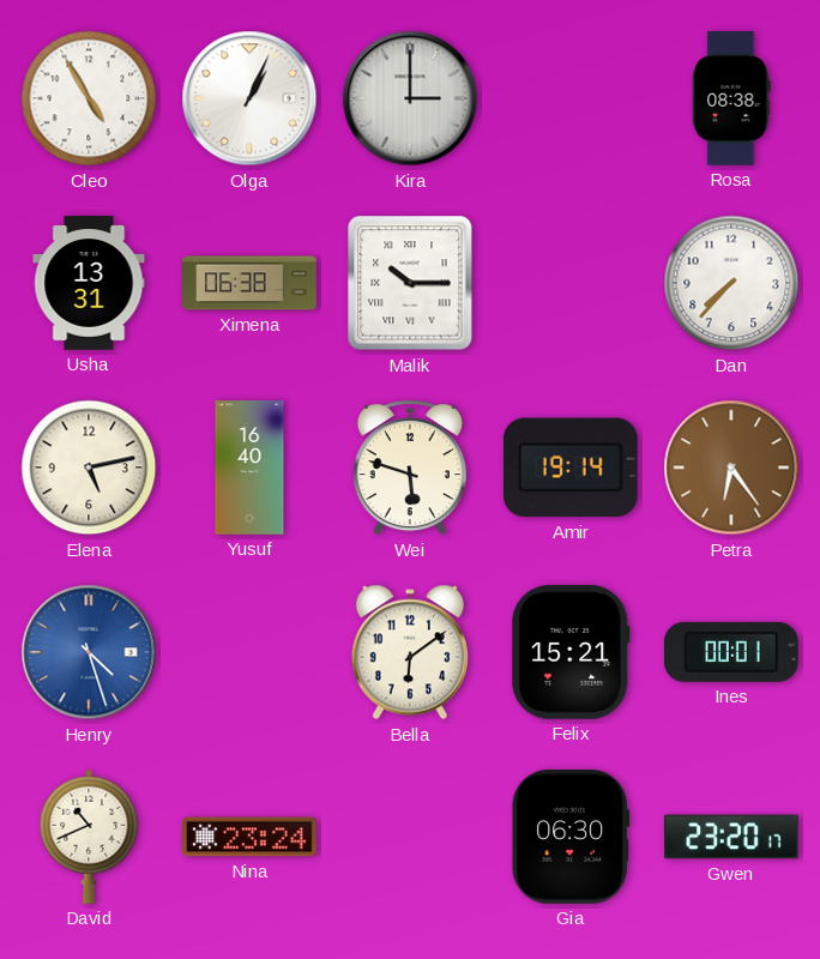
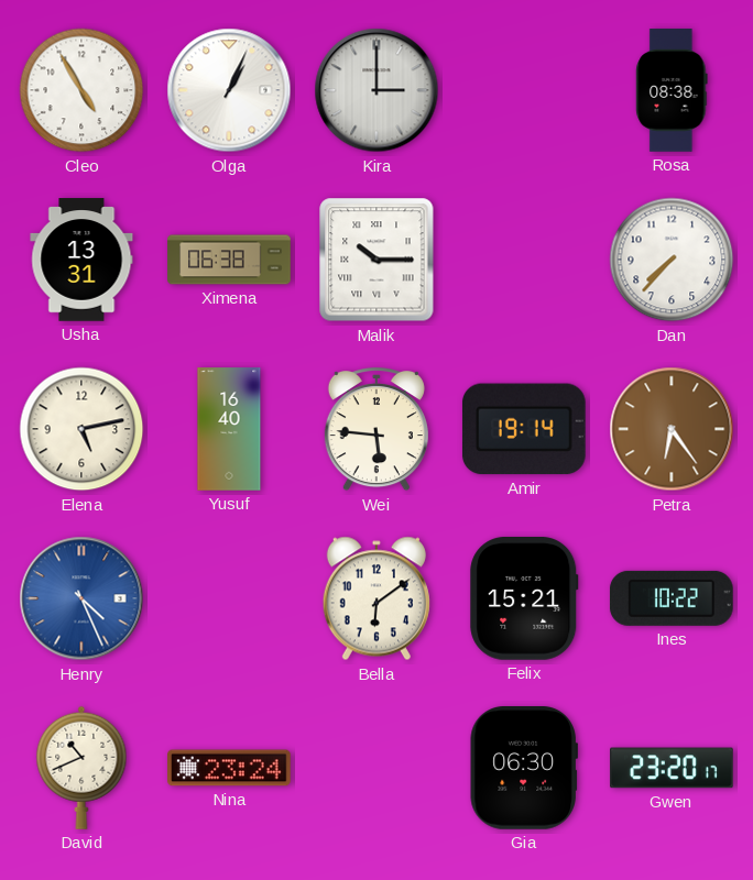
Wei: 5:48 -> 5:46
Henry: 4:27 -> 4:26
Ines: 00:01 -> 10:22
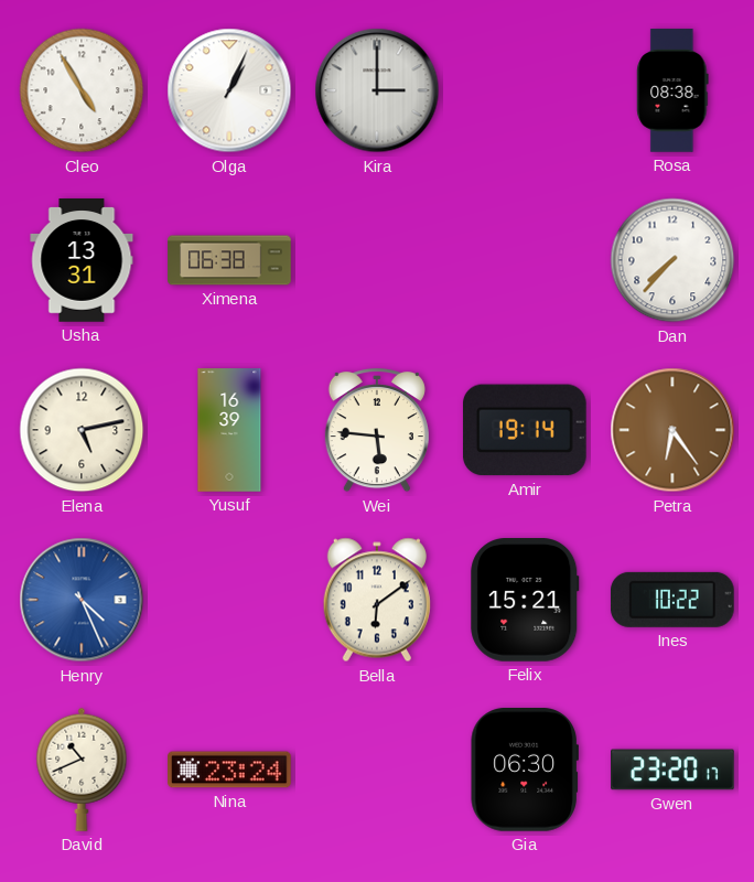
Malik: 10:15 -> none
Yusuf: 16:40 -> 16:39
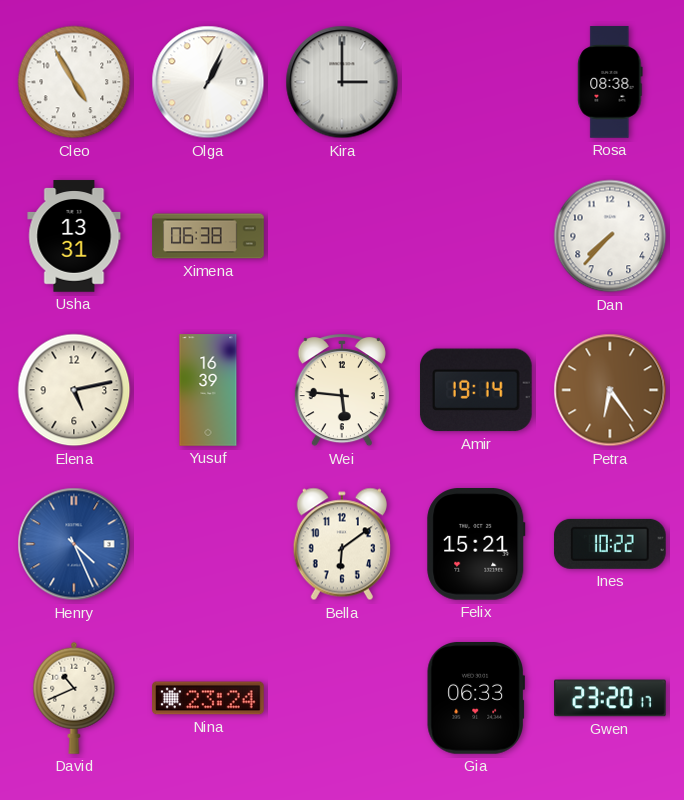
Gia: 06:30 -> 06:33
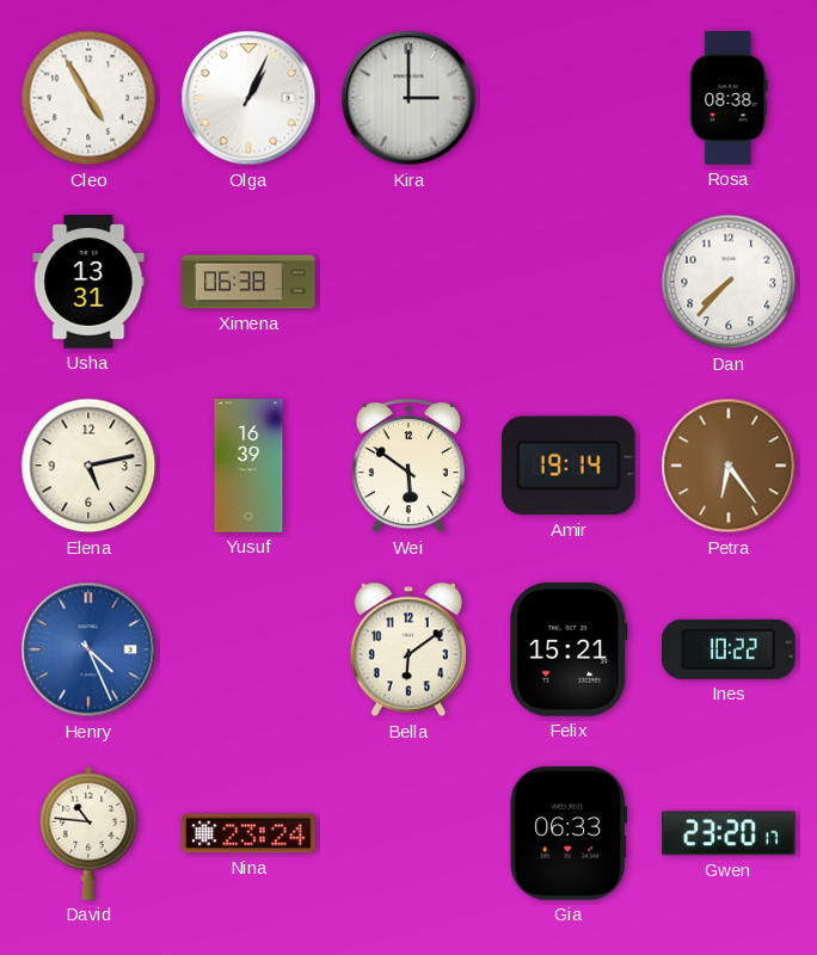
Wei: 5:46 -> 5:51
David: 10:41 -> 10:46
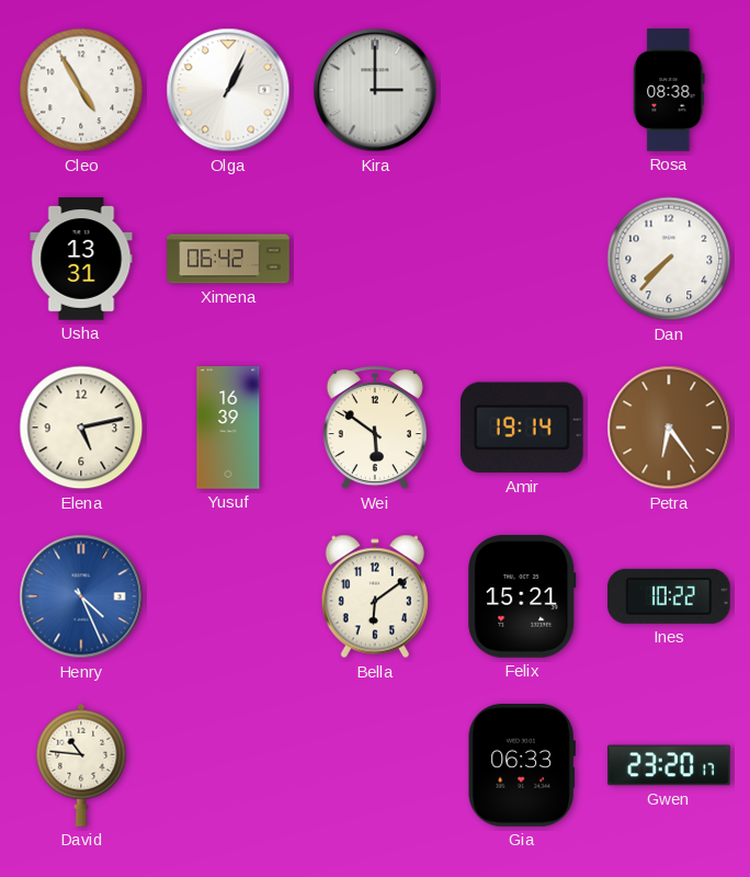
Ximena: 06:38 -> 06:42
Nina: 23:24 -> none
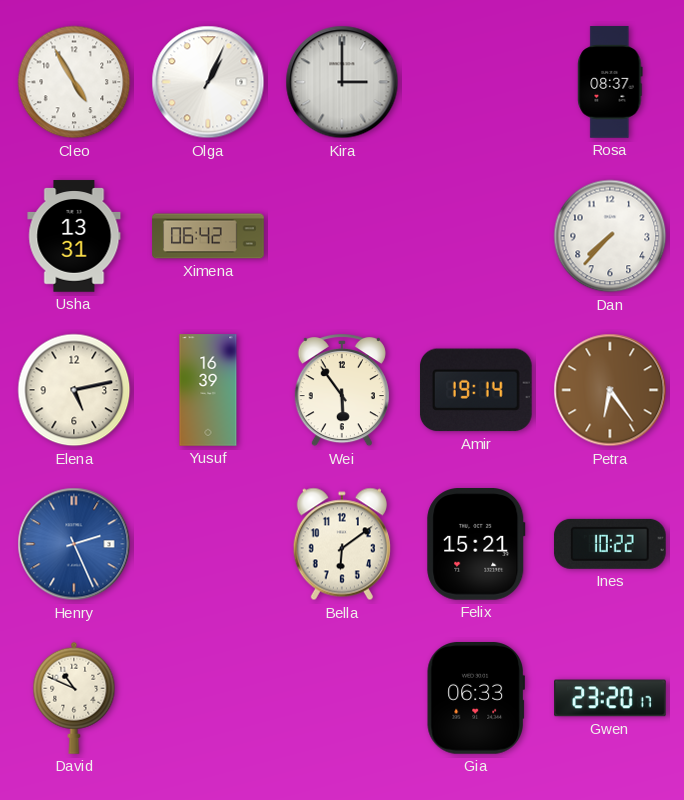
Rosa: 08:38 -> 08:37
Wei: 5:51 -> 5:54
Henry: 4:26 -> 2:26
David: 10:46 -> 10:49
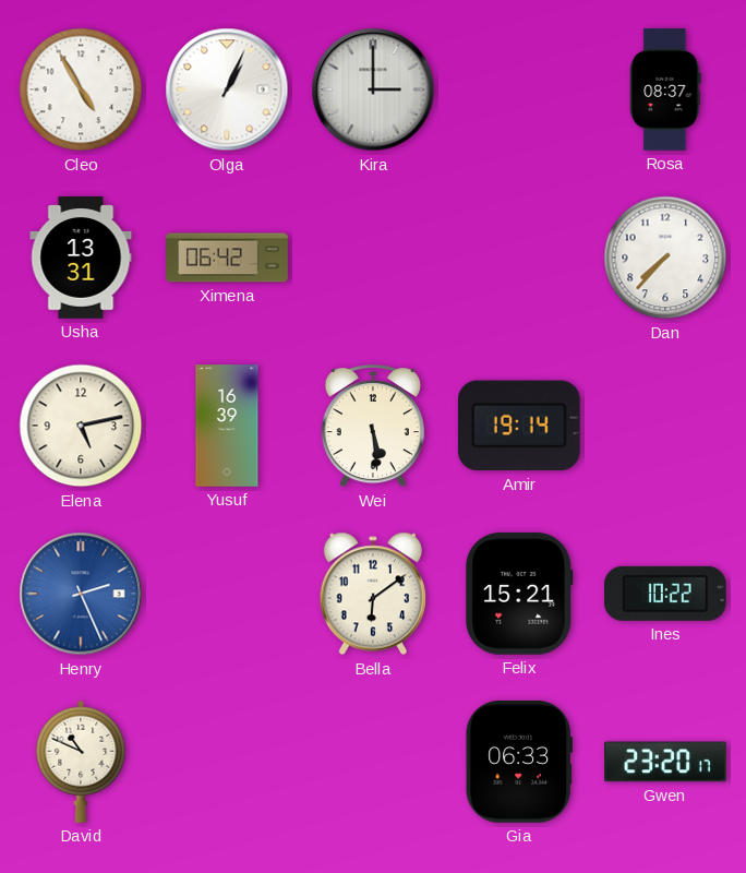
Wei: 5:54 -> 5:29
Petra: 6:24 -> none
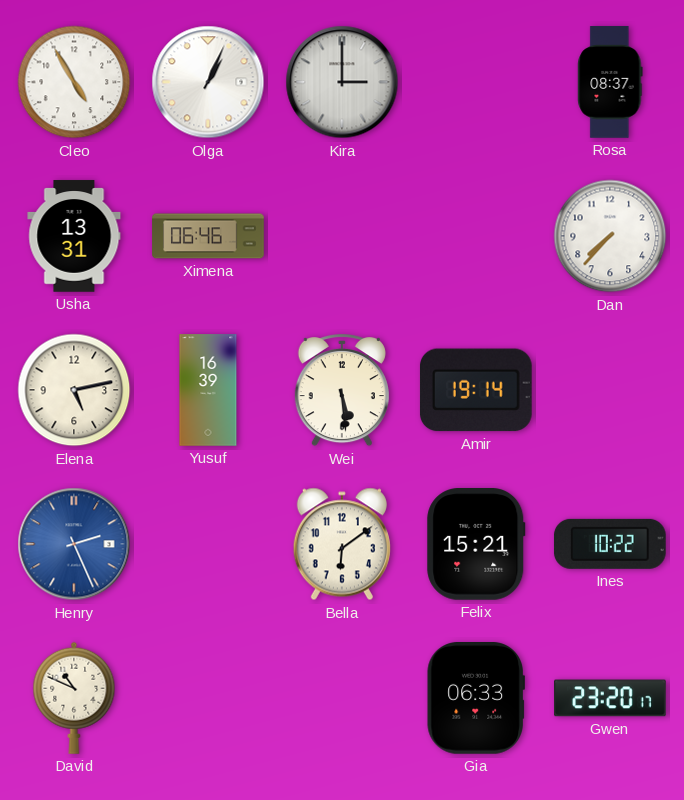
Ximena: 06:42 -> 06:46
